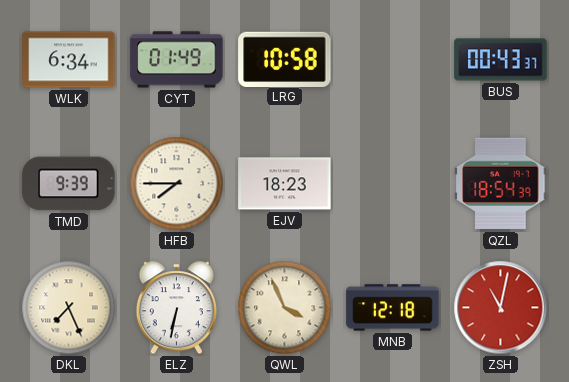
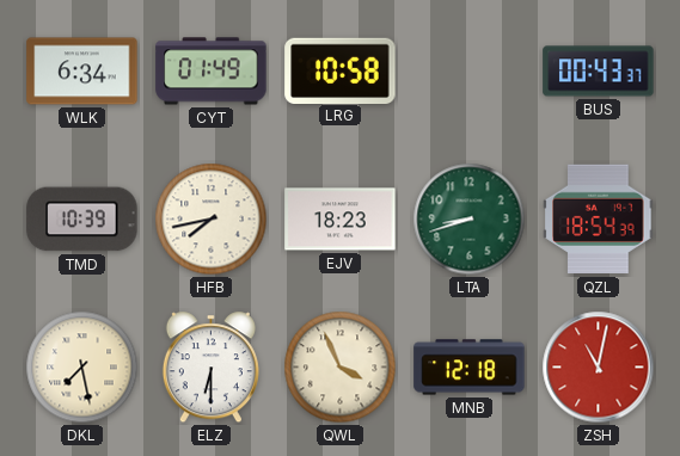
TMD: 9:39 -> 10:39
HFB: 7:45 -> 7:43
LTA: none -> 8:42
DKL: 7:26 -> 7:28
ELZ: 6:32 -> 6:30
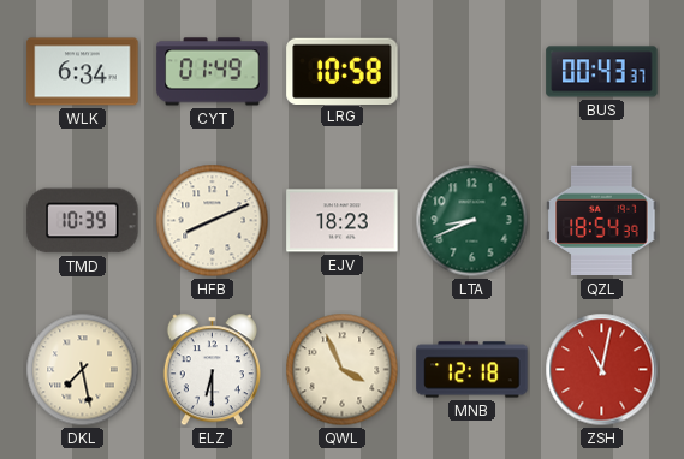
HFB: 7:43 -> 8:11
LTA: 8:42 -> 8:41
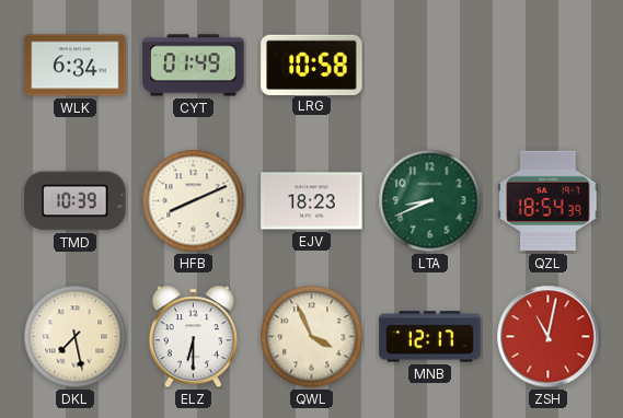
BUS: 00:43 -> none
MNB: 12:18 -> 12:17
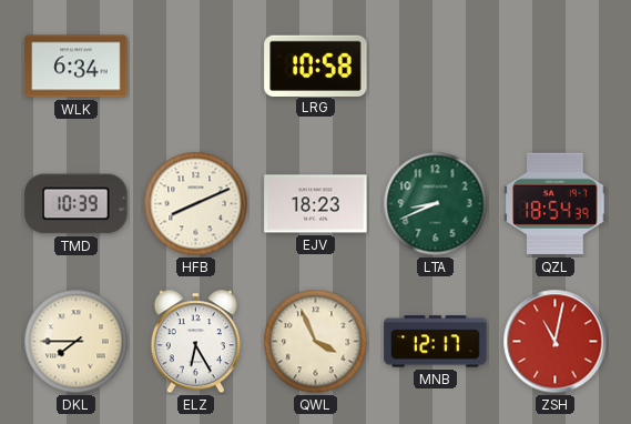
CYT: 01:49 -> none
DKL: 7:28 -> 7:45
ELZ: 6:30 -> 6:25
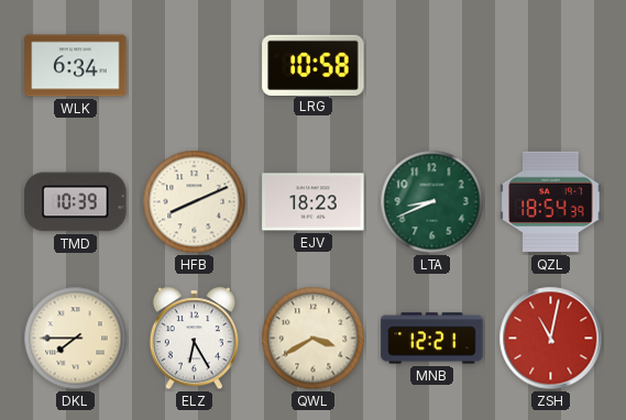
QWL: 3:56 -> 3:40
MNB: 12:17 -> 12:21
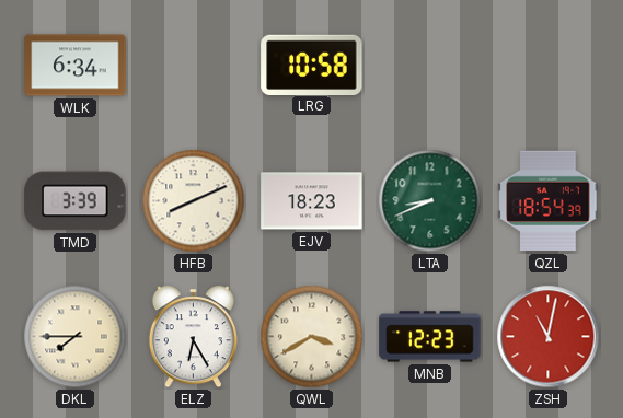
TMD: 10:39 -> 3:39
MNB: 12:21 -> 12:23
